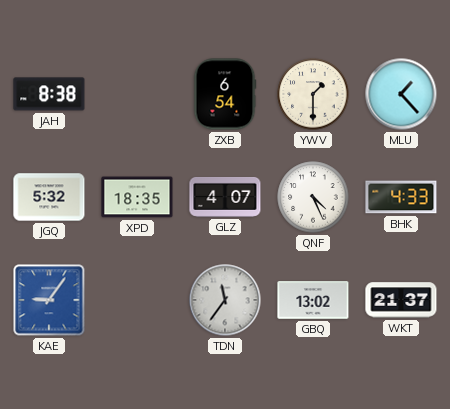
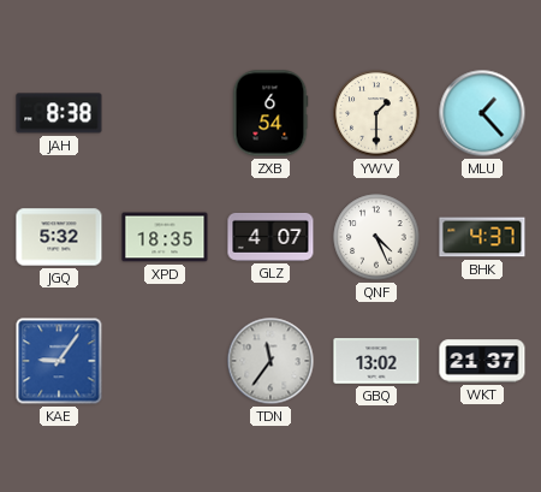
BHK: 4:33 -> 4:37
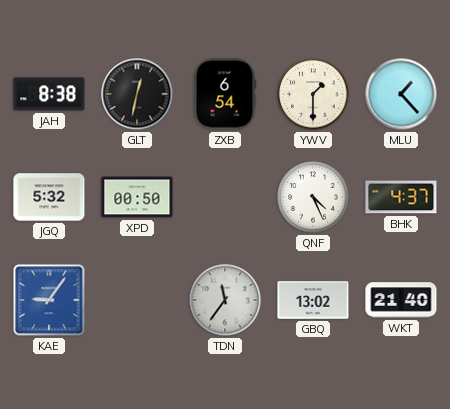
GLT: none -> 12:32
XPD: 18:35 -> 00:50
GLZ: 4:07 -> none
WKT: 21:37 -> 21:40
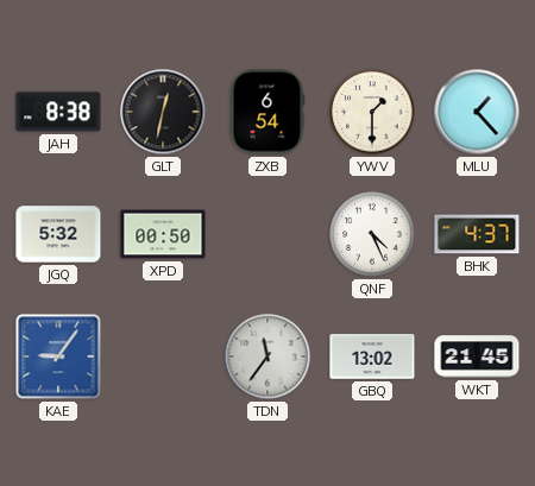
WKT: 21:40 -> 21:45
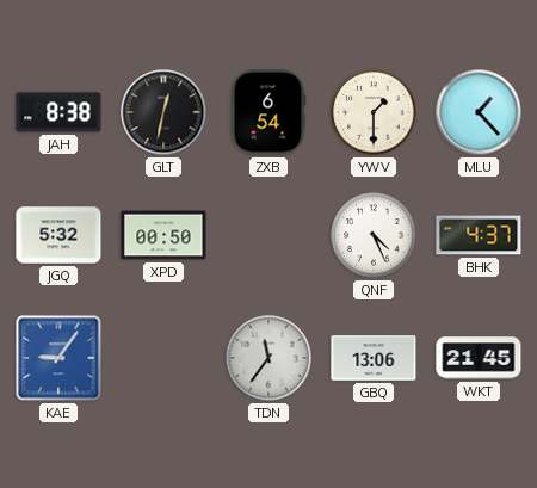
GBQ: 13:02 -> 13:06
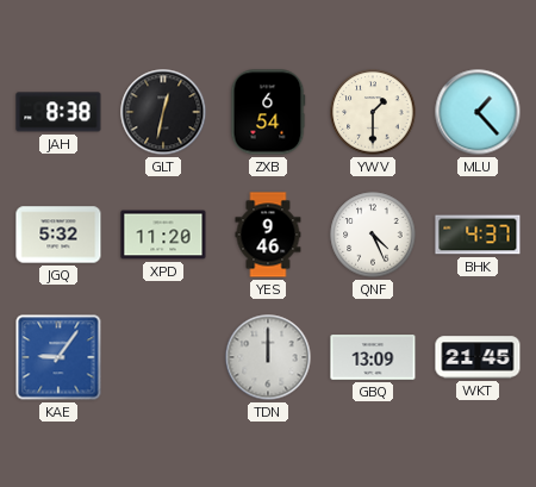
XPD: 00:50 -> 11:20
YES: none -> 9:46
TDN: 11:36 -> 12:00
GBQ: 13:06 -> 13:09
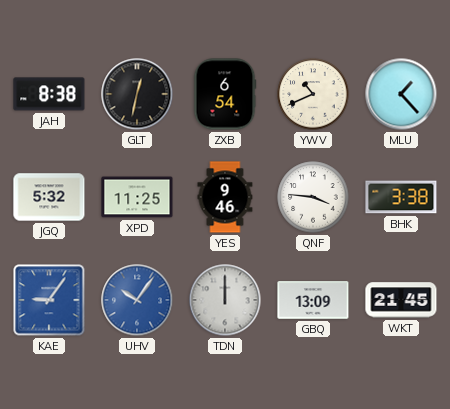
YWV: 1:30 -> 10:41
XPD: 11:20 -> 11:25
QNF: 4:26 -> 3:46
BHK: 4:37 -> 3:38
UHV: none -> 10:06
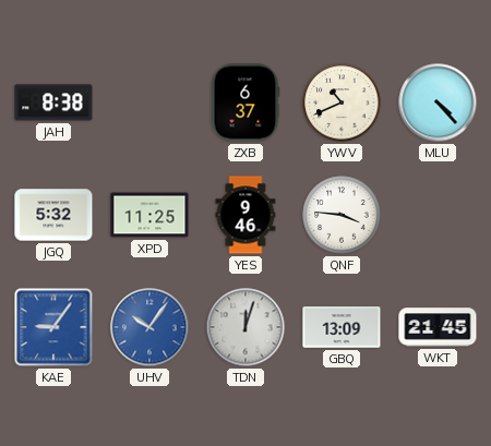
GLT: 12:32 -> none
ZXB: 6:54 -> 6:37
MLU: 1:23 -> 4:23
BHK: 3:38 -> none
TDN: 12:00 -> 12:03
